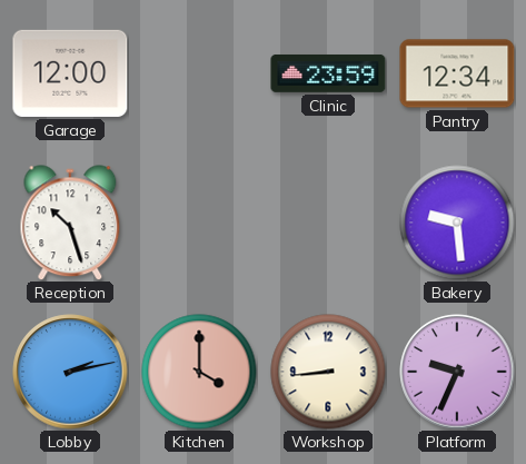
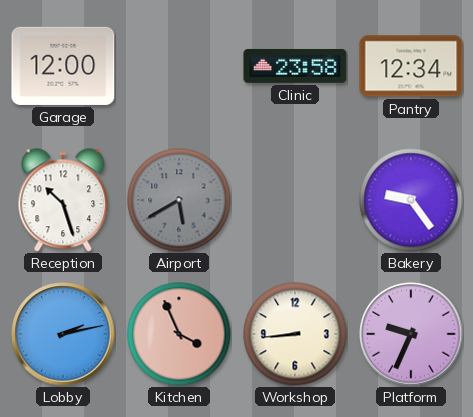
Clinic: 23:59 -> 23:58
Airport: none -> 5:40
Bakery: 9:29 -> 9:24
Kitchen: 4:00 -> 3:56
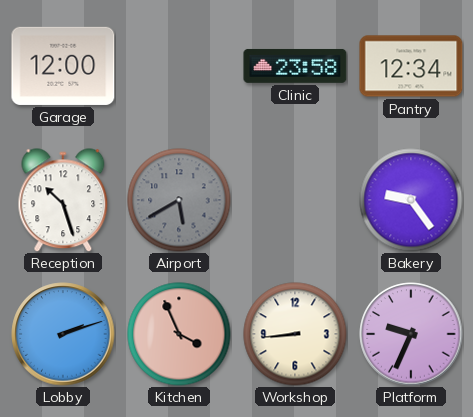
Lobby: 2:13 -> 2:12
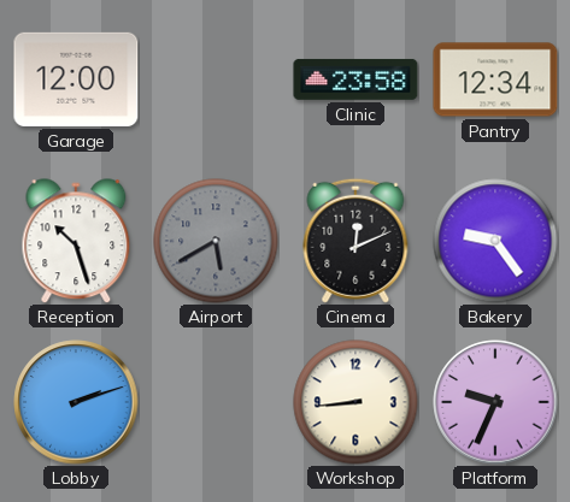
Cinema: none -> 12:11
Kitchen: 3:56 -> none
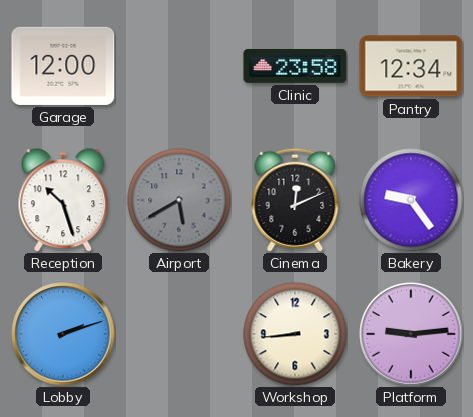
Platform: 9:34 -> 9:14
